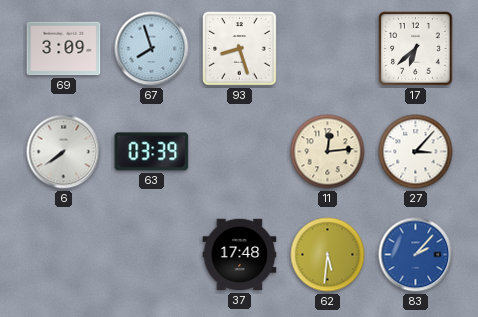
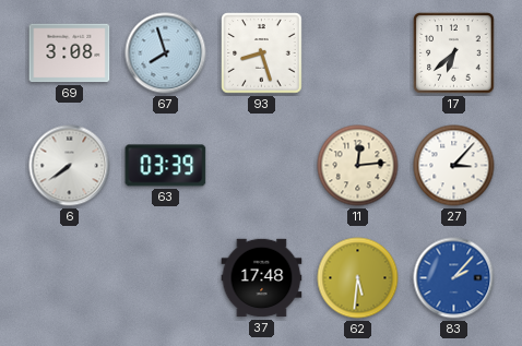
69: 3:09 -> 3:08
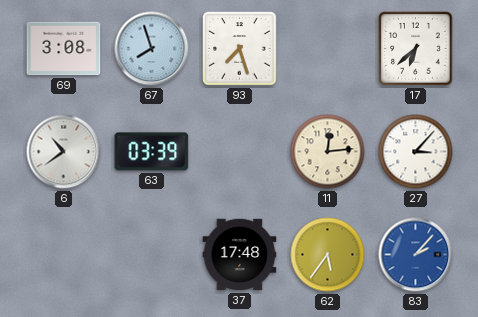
93: 8:27 -> 7:27
6: 7:39 -> 10:39
62: 5:31 -> 5:36
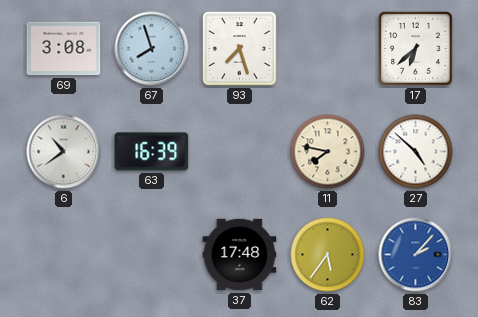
63: 03:39 -> 16:39
11: 12:14 -> 7:47
27: 3:07 -> 4:52
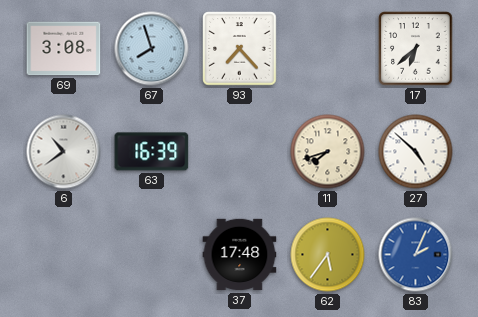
93: 7:27 -> 7:23
11: 7:47 -> 7:42
83: 2:07 -> 2:04
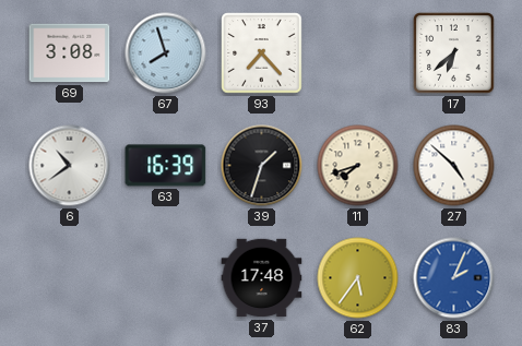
39: none -> 1:33
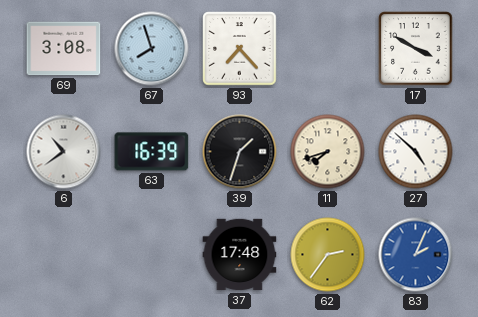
17: 6:38 -> 3:50
62: 5:36 -> 2:36
